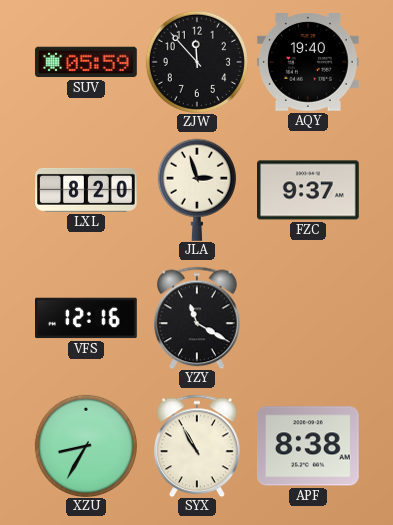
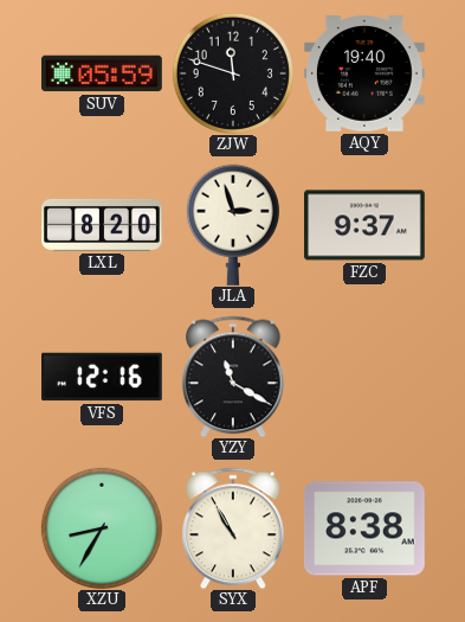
ZJW: 11:53 -> 11:48
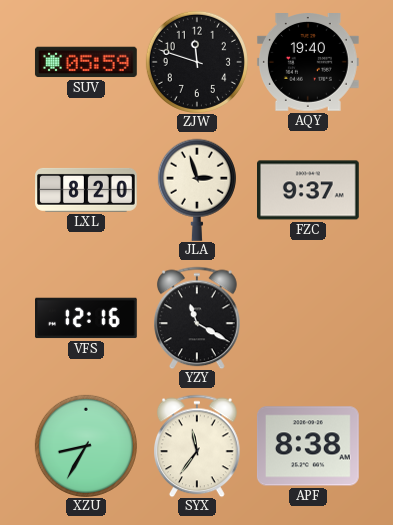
SYX: 10:55 -> 11:36
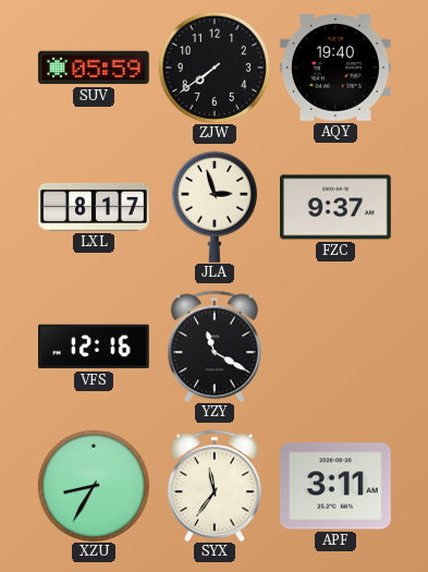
ZJW: 11:48 -> 7:39
LXL: 8:20 -> 8:17
APF: 8:38 -> 3:11
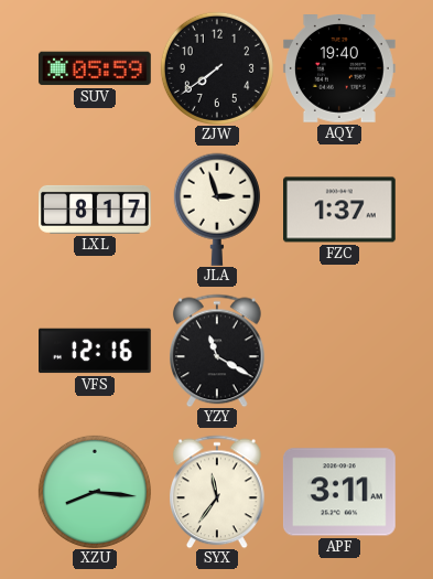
FZC: 9:37 -> 1:37
XZU: 8:35 -> 8:16
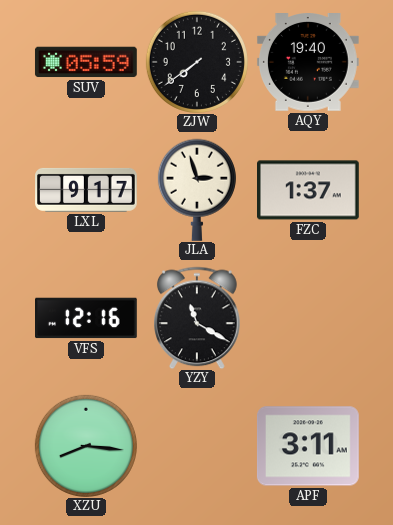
LXL: 8:17 -> 9:17
SYX: 11:36 -> none
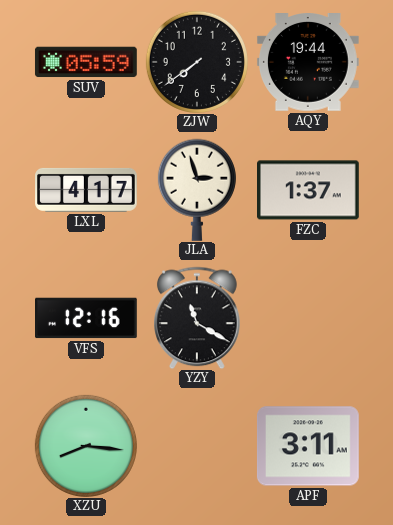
AQY: 19:40 -> 19:44
LXL: 9:17 -> 4:17
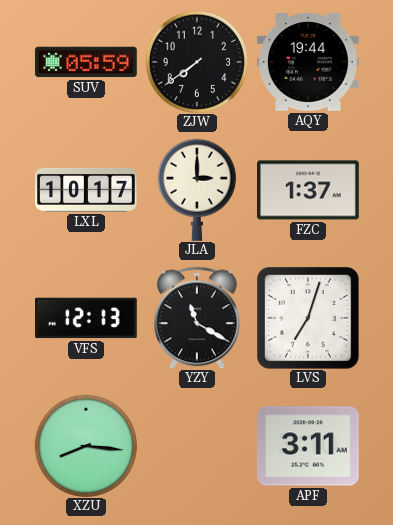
LXL: 4:17 -> 10:17
JLA: 2:57 -> 3:00
VFS: 12:16 -> 12:13
LVS: none -> 7:03
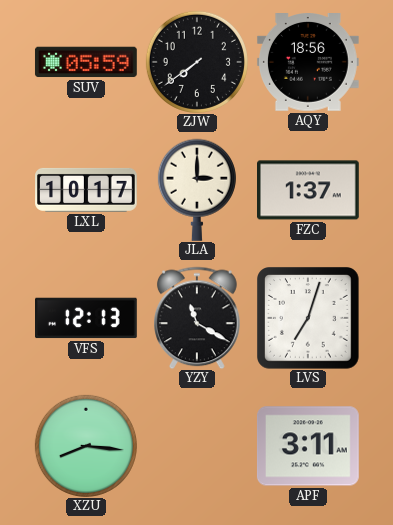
AQY: 19:44 -> 18:56
